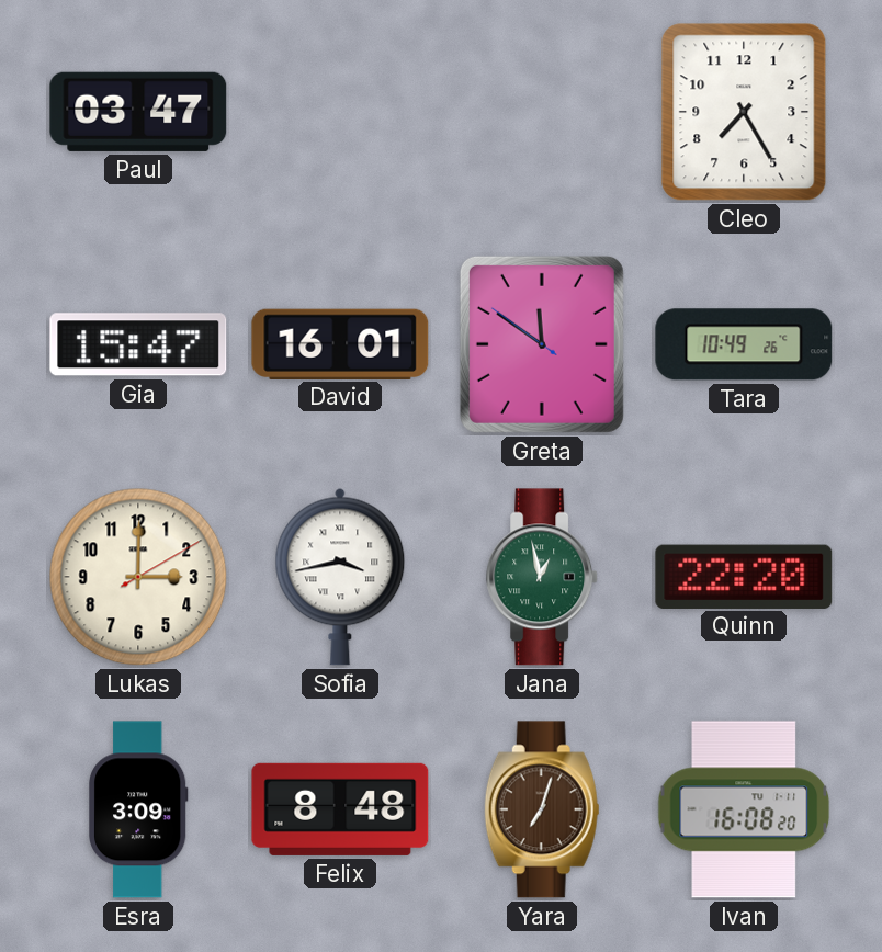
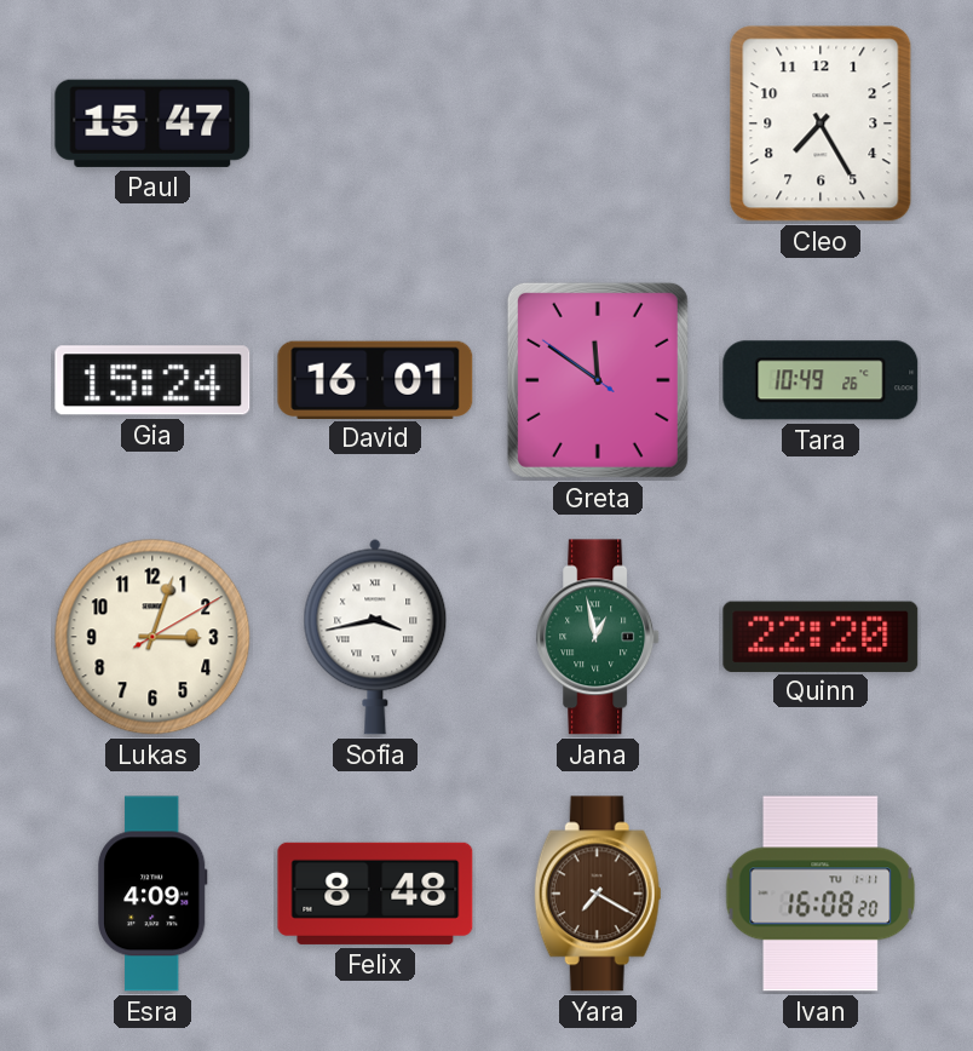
Paul: 03:47 -> 15:47
Gia: 15:47 -> 15:24
Lukas: 3:00 -> 3:03
Esra: 3:09 -> 4:09
Yara: 7:03 -> 7:20
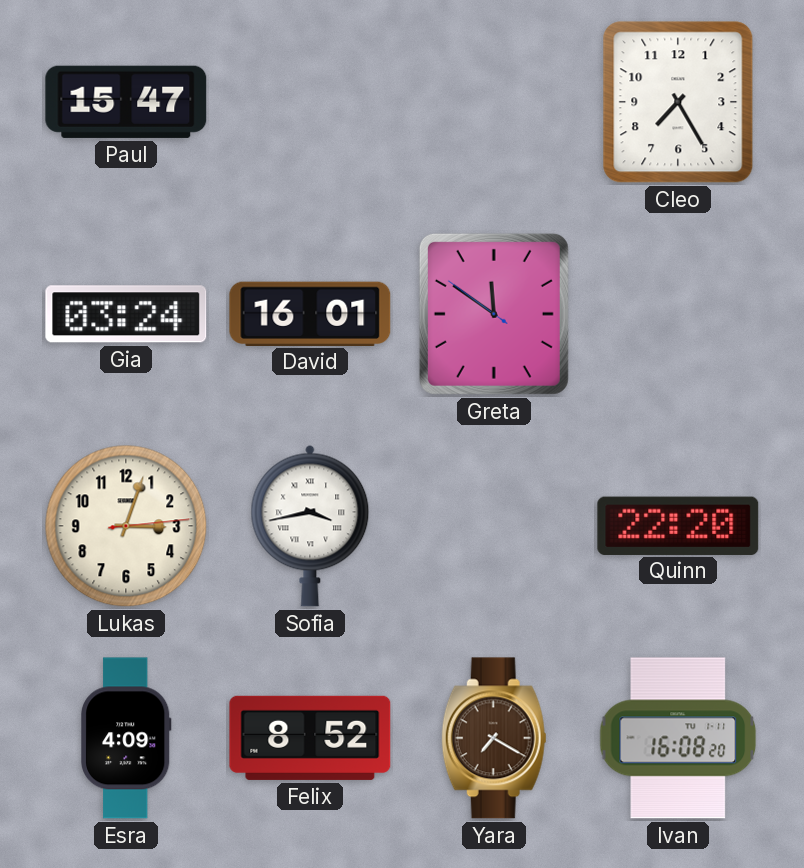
Gia: 15:24 -> 03:24
Tara: 10:49 -> none
Lukas: 3:03:10 -> 3:03:14
Jana: 12:58 -> none
Felix: 8:48 -> 8:52
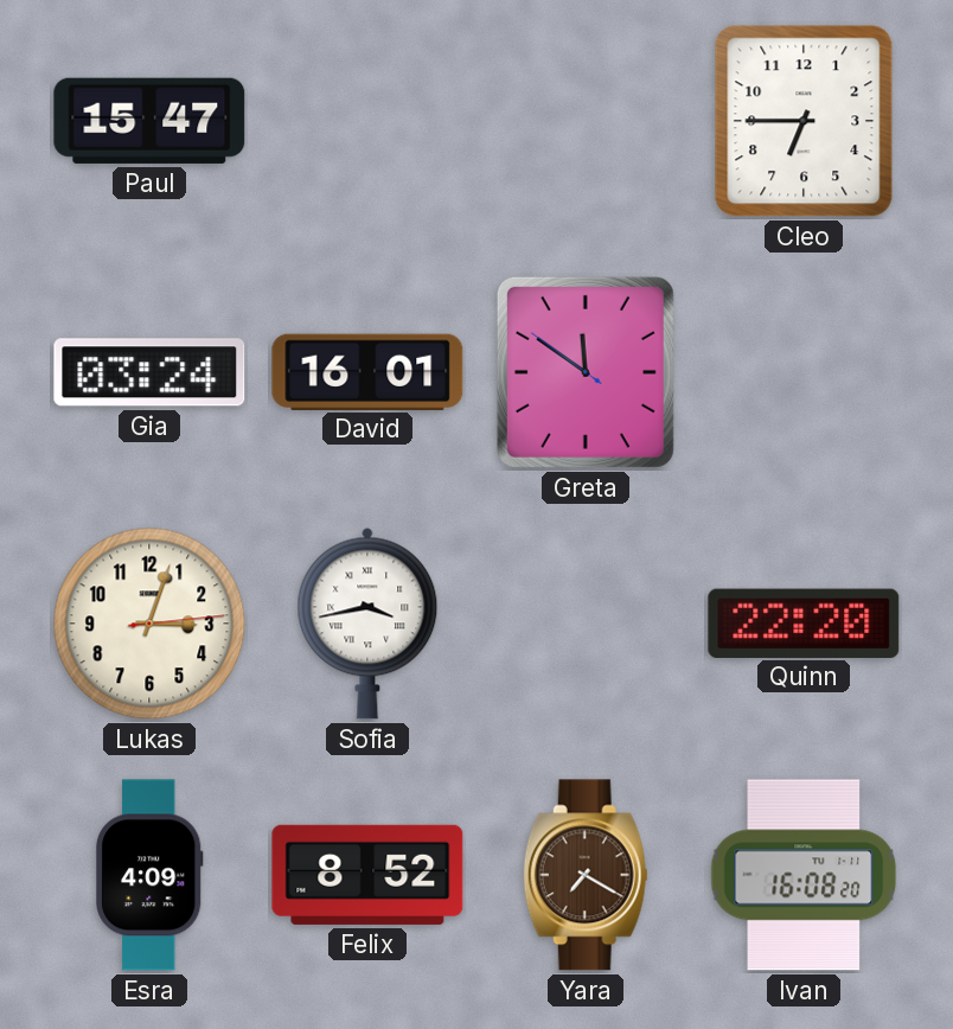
Cleo: 7:25 -> 6:45
